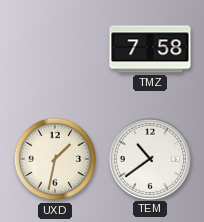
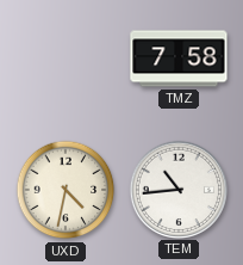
UXD: 1:32 -> 4:32
TEM: 10:39 -> 10:44
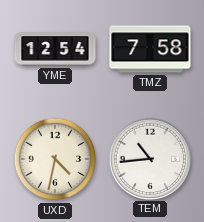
YME: none -> 12:54
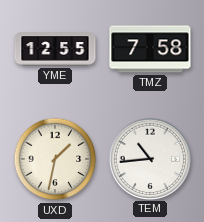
YME: 12:54 -> 12:55
UXD: 4:32 -> 1:32
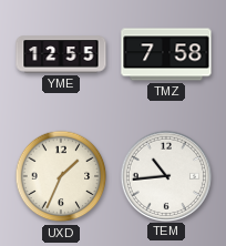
UXD: 1:32 -> 1:34
